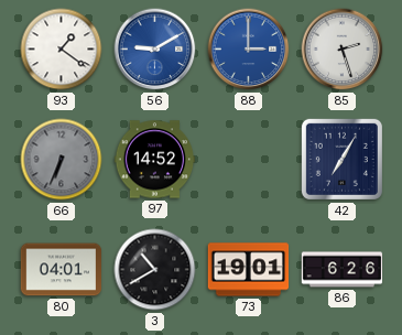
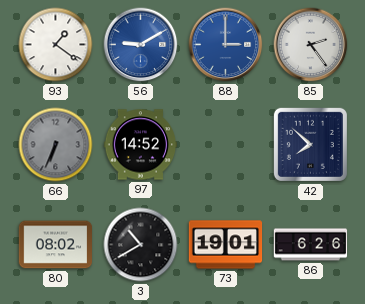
85: 2:27 -> 2:24
42: 7:05 -> 7:52
80: 04:01 -> 08:02
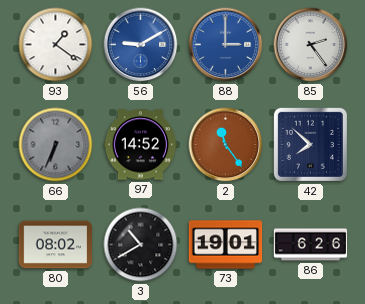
2: none -> 11:24
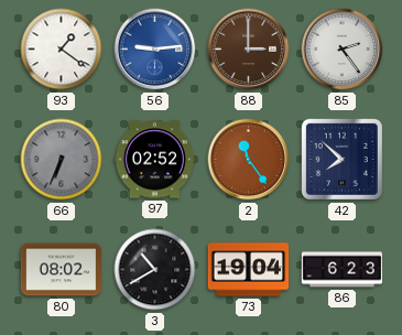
56: 9:10 -> 9:14
88 dial: blue -> brown
97: 14:52 -> 02:52
73: 19:01 -> 19:04
86: 6:26 -> 6:23
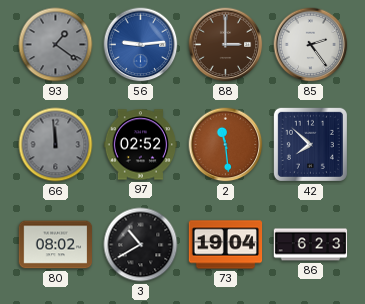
93 dial: white -> grey
66: 6:34 -> 11:59
2: 11:24 -> 11:29
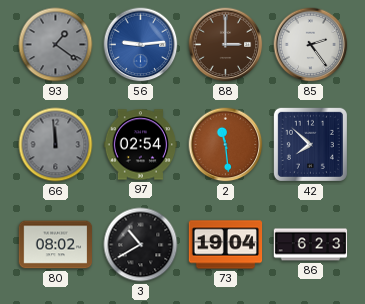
97: 02:52 -> 02:54
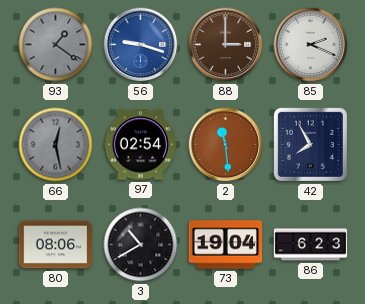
56: 9:14 -> 9:18
85: 2:24 -> 2:19
66: 11:59 -> 12:28
42: 7:52 -> 7:55
80: 08:02 -> 08:06
